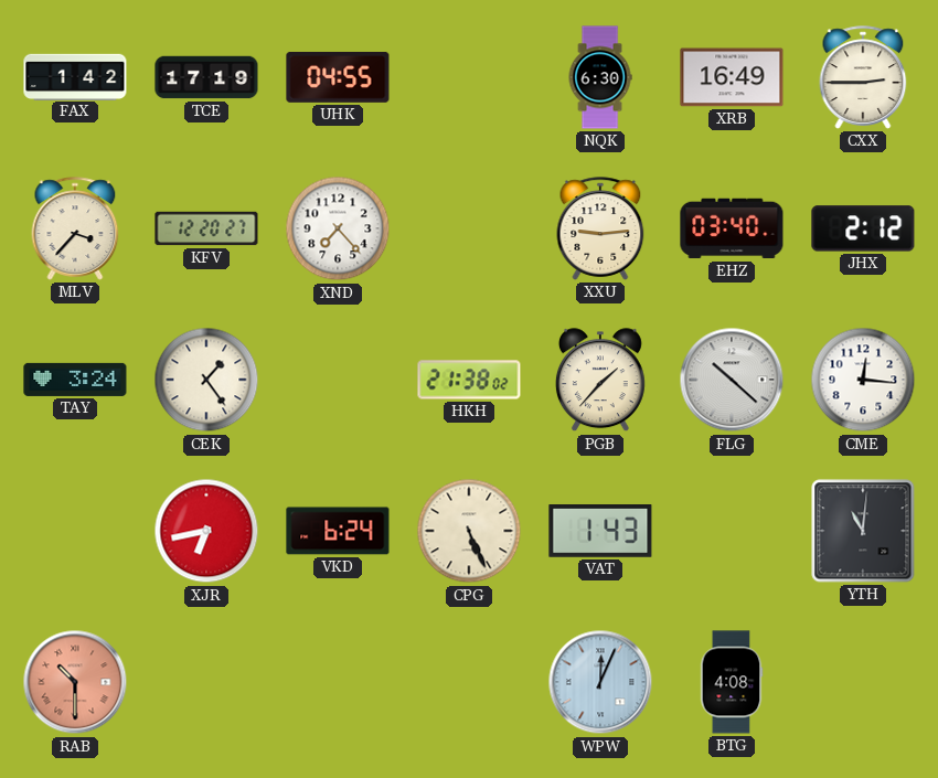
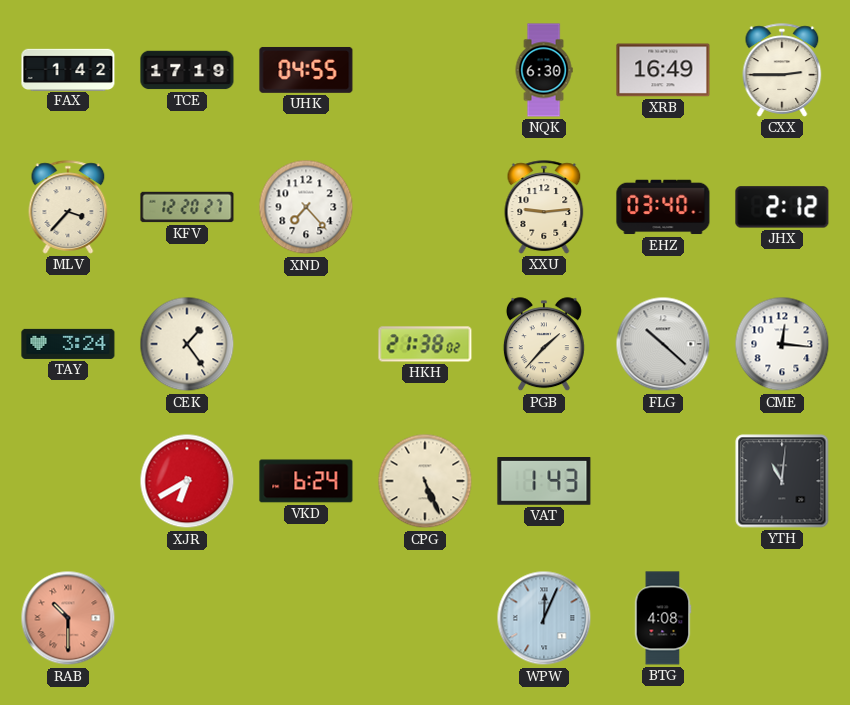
XJR: 6:43 -> 6:40
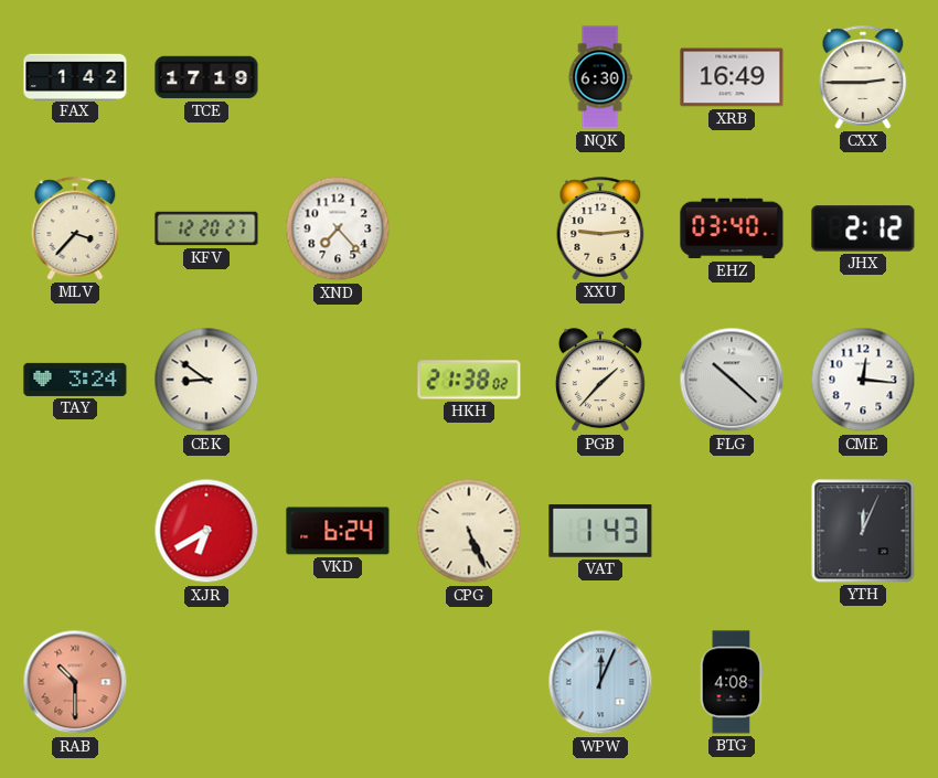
UHK: 04:55 -> none
CEK: 1:24 -> 8:51
YTH: 11:01 -> 12:04
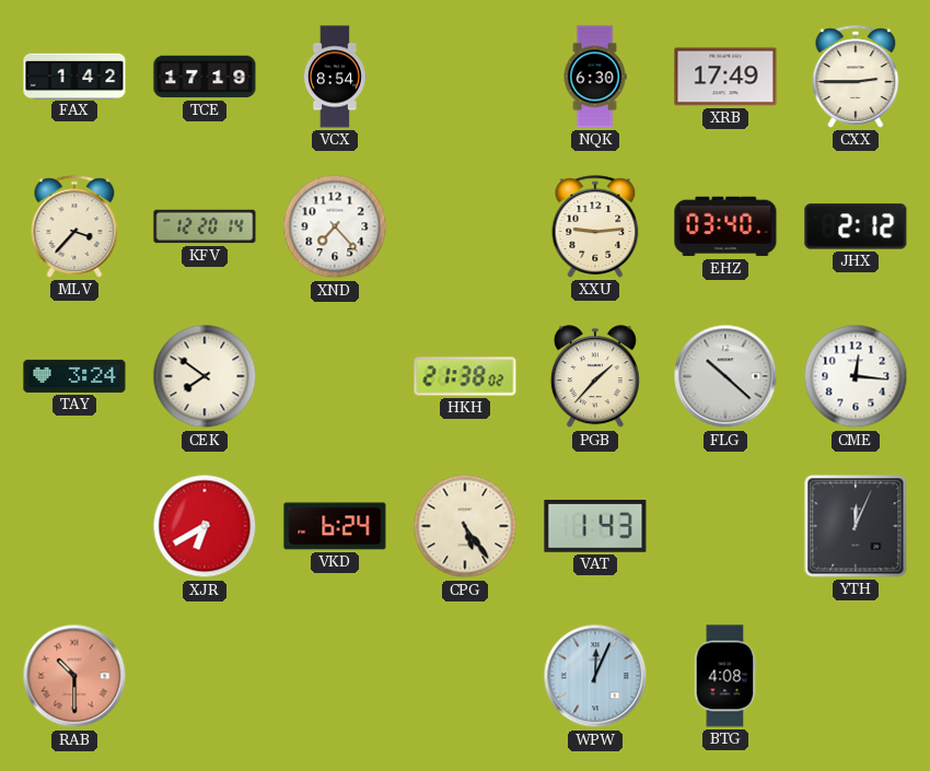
VCX: none -> 8:54
XRB: 16:49 -> 17:49
KFV: 12:20:27 -> 12:20:14
CEK: 8:51 -> 7:51
CPG: 5:26 -> 5:24
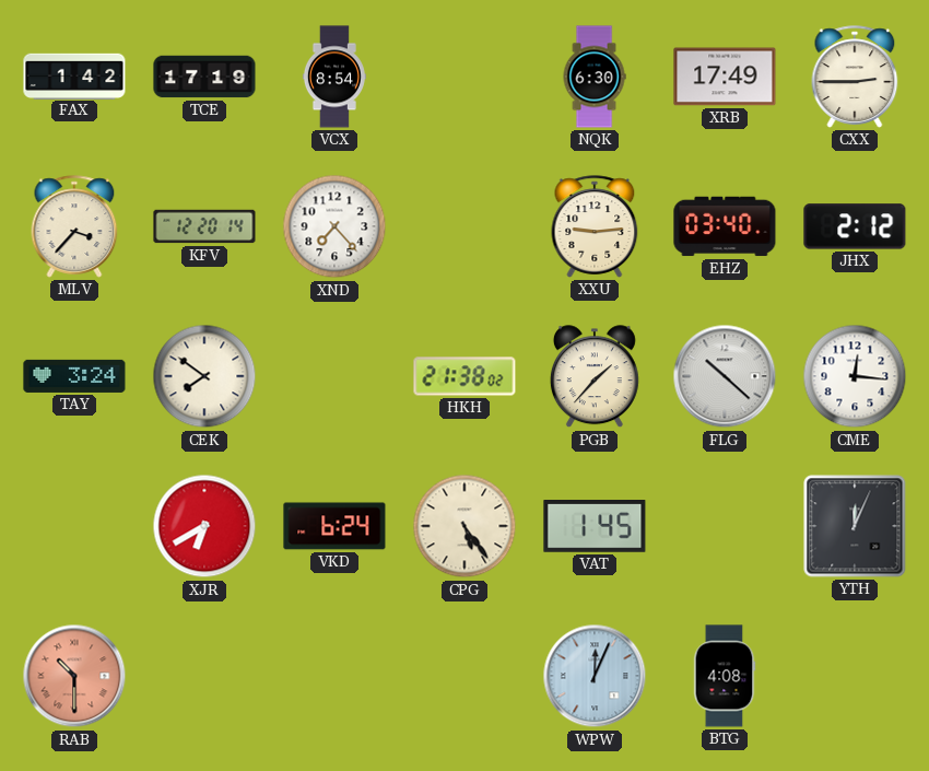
VAT: 1:43 -> 1:45
